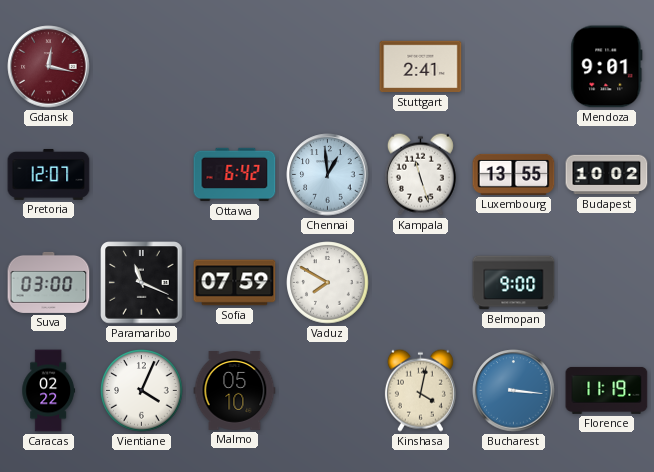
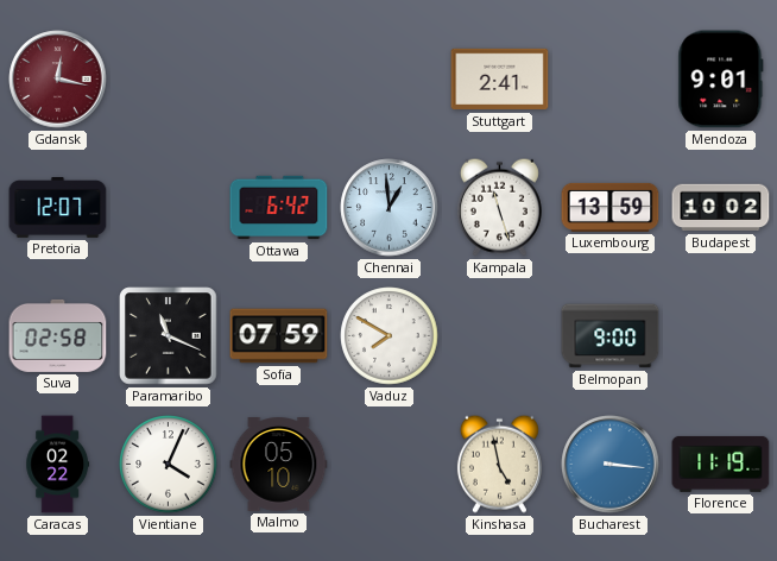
Luxembourg: 13:55 -> 13:59
Suva: 03:00 -> 02:58
Kinshasa: 4:02 -> 4:58
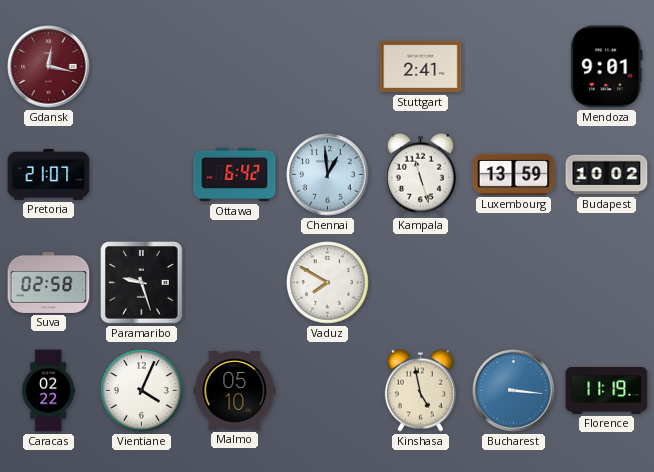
Pretoria: 12:07 -> 21:07
Paramaribo: 11:19 -> 9:27
Sofia: 07:59 -> none
Belmopan: 9:00 -> none
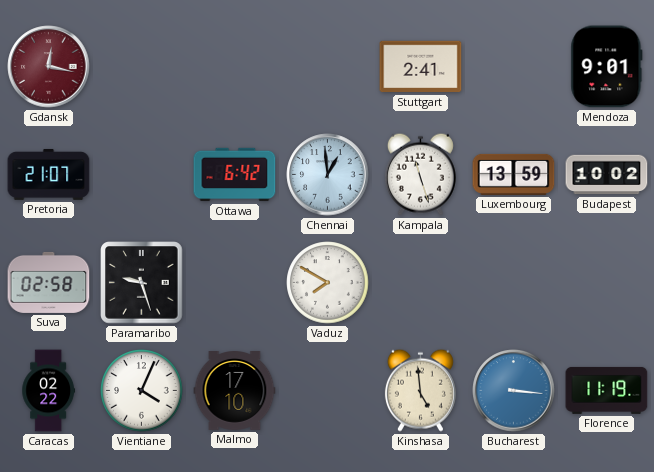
Malmo: 05:10 -> 17:10
Kinshasa: 4:58 -> 4:59
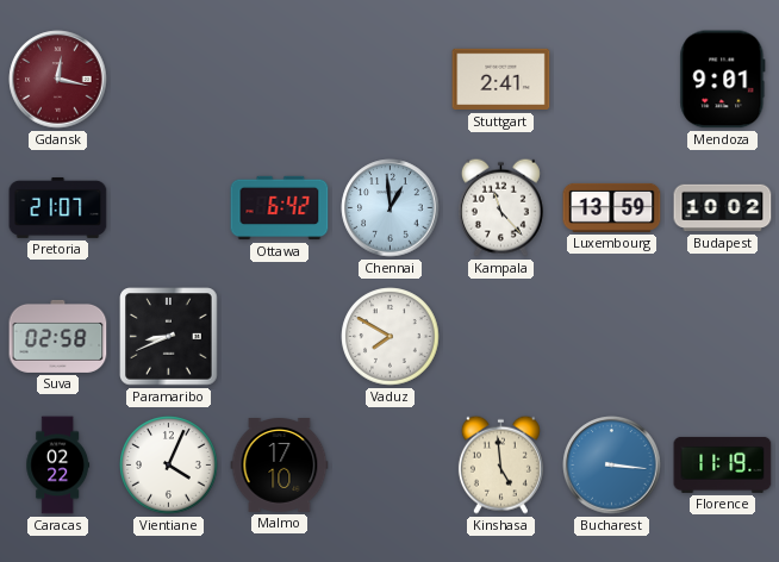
Kampala: 11:27 -> 11:23
Paramaribo: 9:27 -> 8:41
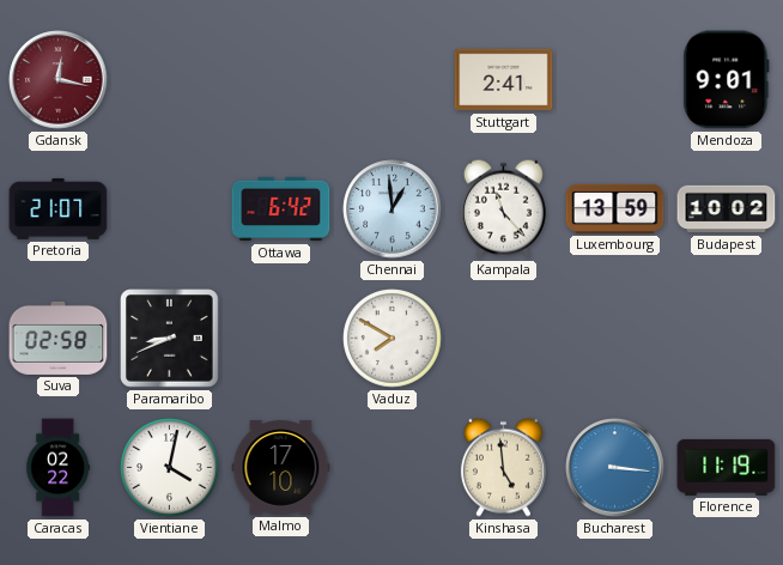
Vientiane: 4:04 -> 4:02
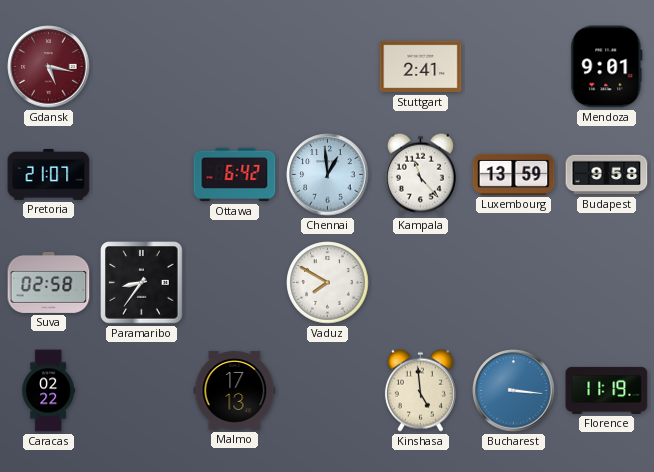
Gdansk: 12:17 -> 5:17
Budapest: 10:02 -> 9:58
Paramaribo: 8:41 -> 8:36
Vientiane: 4:02 -> none
Malmo: 17:10 -> 17:13
